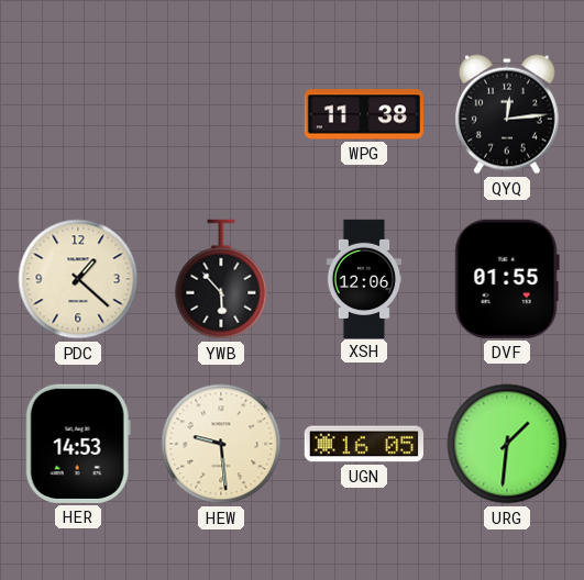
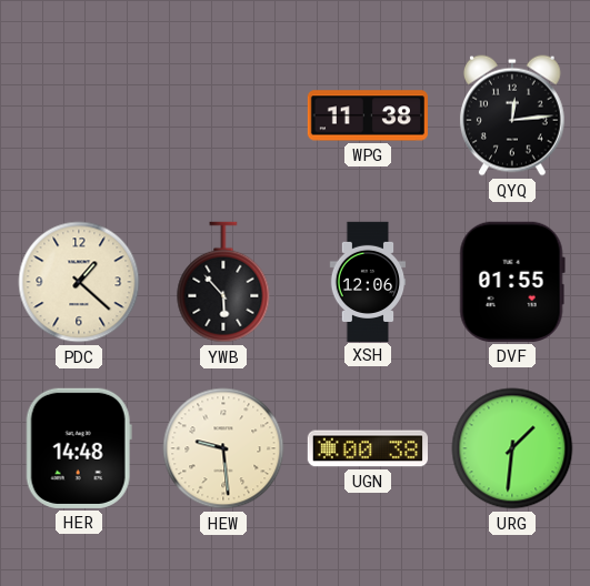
HER: 14:53 -> 14:48
UGN: 16:05 -> 00:38
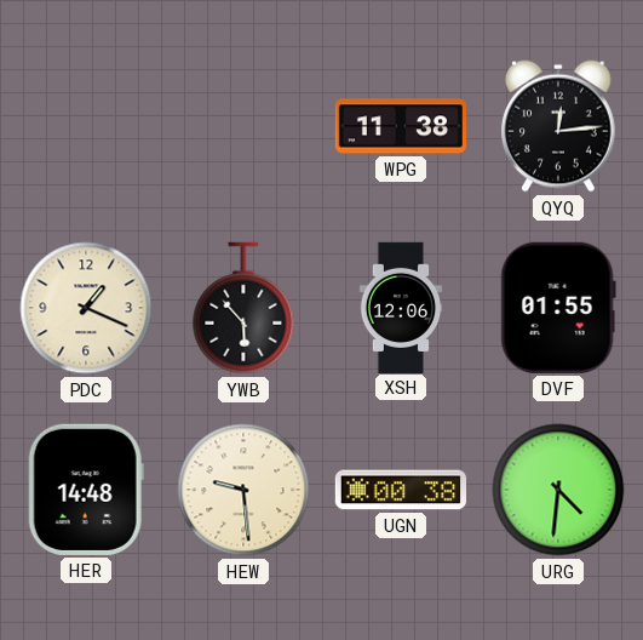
PDC: 1:22 -> 1:19
URG: 1:31 -> 4:31
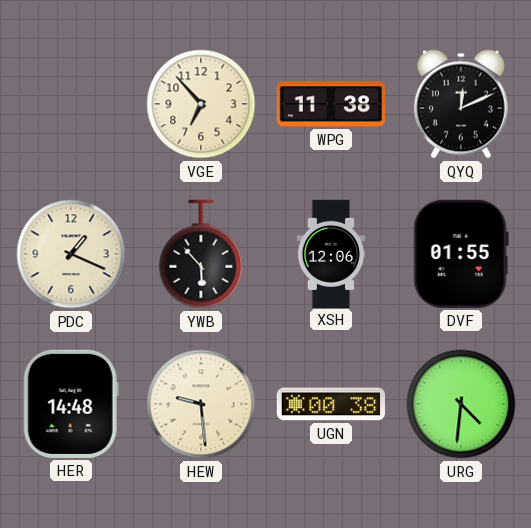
VGE: none -> 6:53
QYQ: 12:14 -> 12:11
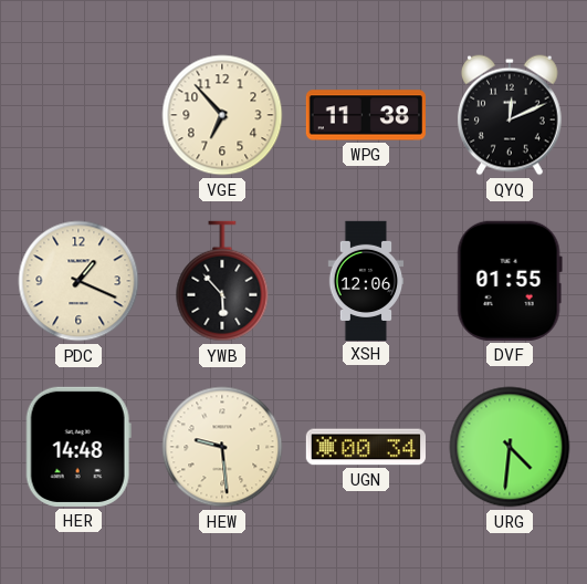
UGN: 00:38 -> 00:34
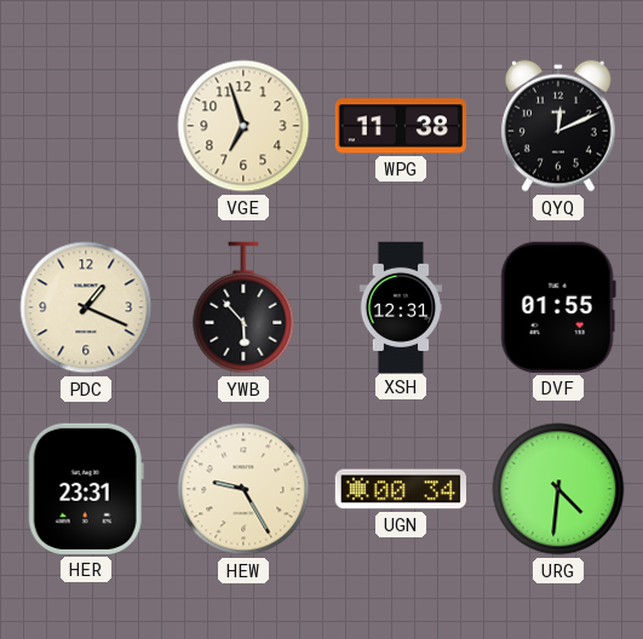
VGE: 6:53 -> 6:57
XSH: 12:06 -> 12:31
HER: 14:48 -> 23:31
HEW: 9:29 -> 9:25
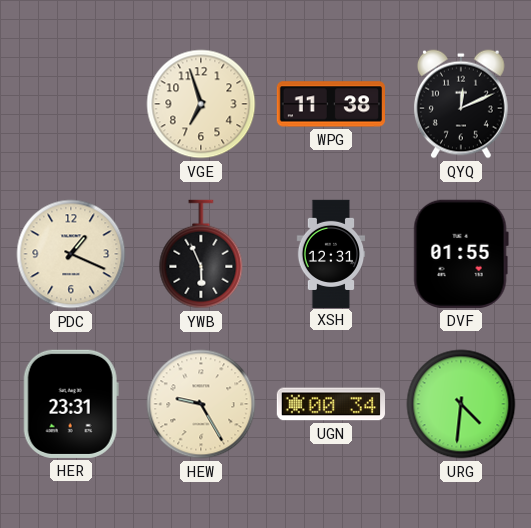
YWB: 5:53 -> 5:56
